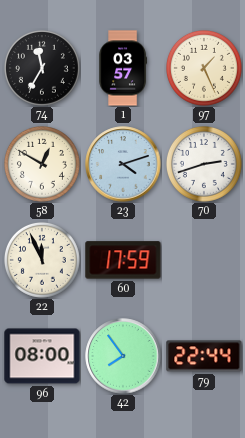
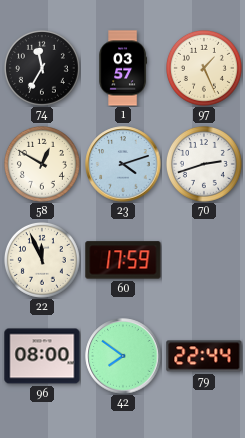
42: 7:54 -> 7:51
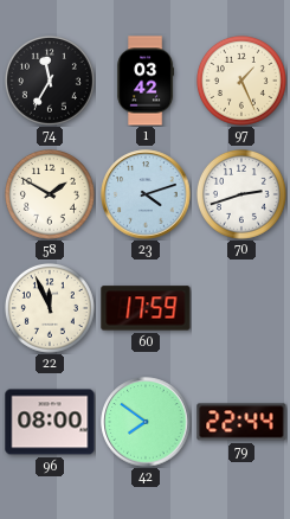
1: 03:57 -> 03:42
58: 12:50 -> 1:50
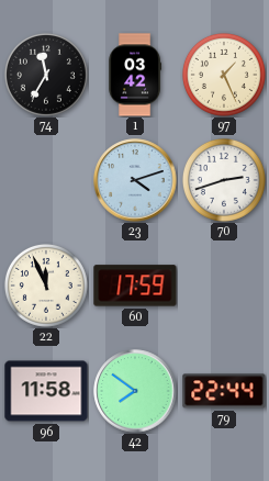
58: 1:50 -> none
96: 08:00 -> 11:58
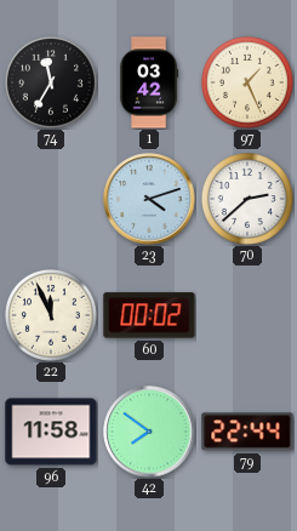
70: 2:42 -> 2:38
60: 17:59 -> 00:02
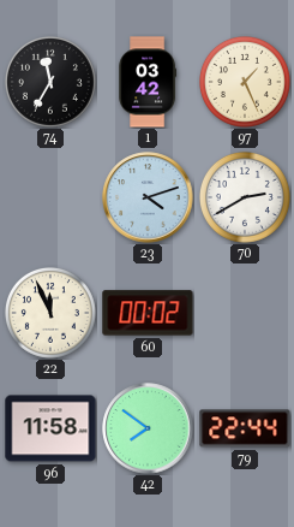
70: 2:38 -> 2:40
